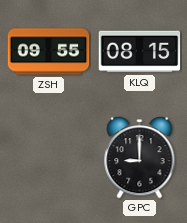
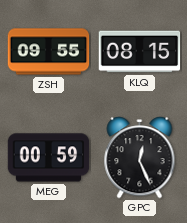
MEG: none -> 00:59
GPC: 9:00 -> 12:26
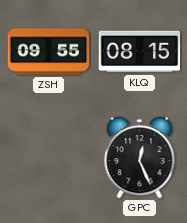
MEG: 00:59 -> none
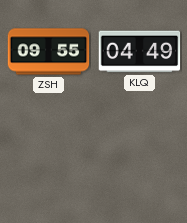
KLQ: 08:15 -> 04:49
GPC: 12:26 -> none
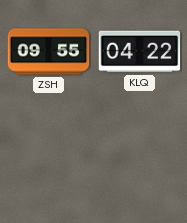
KLQ: 04:49 -> 04:22
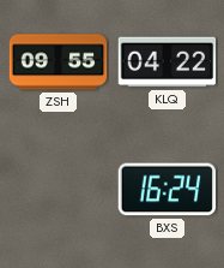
BXS: none -> 16:24
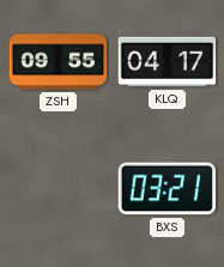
KLQ: 04:22 -> 04:17
BXS: 16:24 -> 03:21
